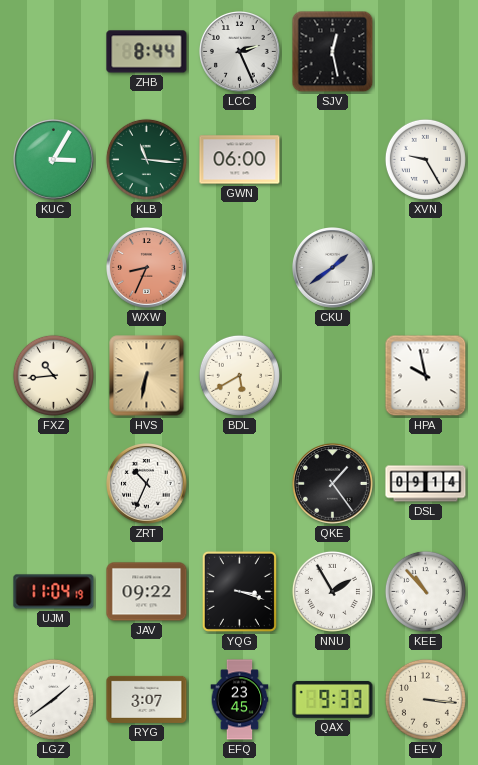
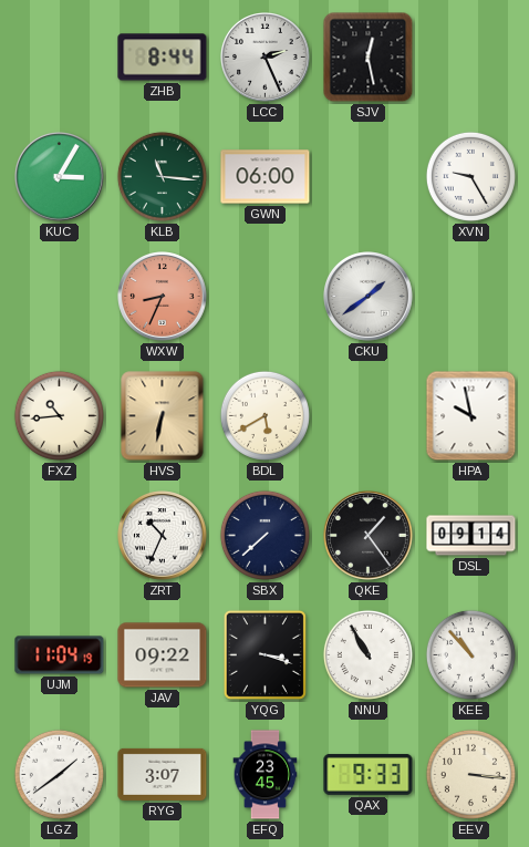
SBX: none -> 7:38
NNU: 1:55 -> 10:55
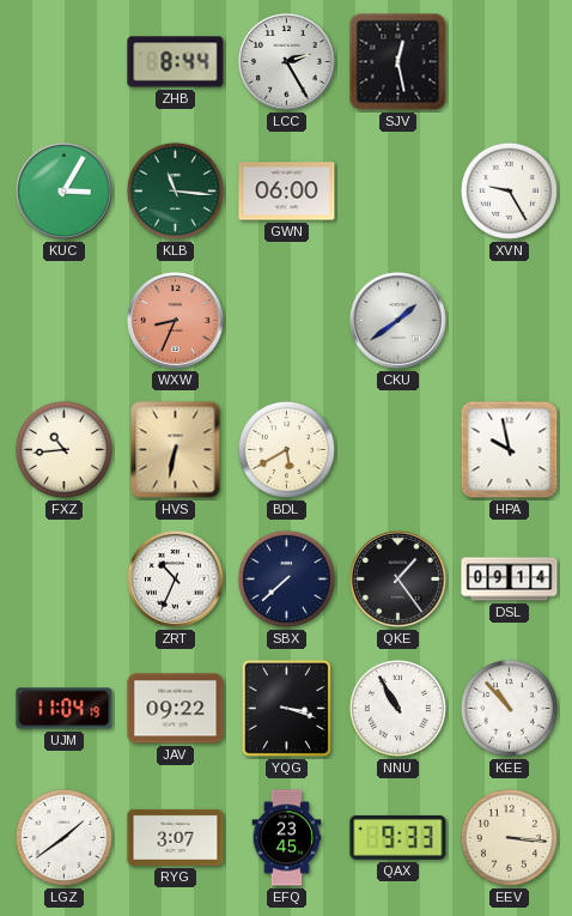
LCC: 2:26 -> 2:25
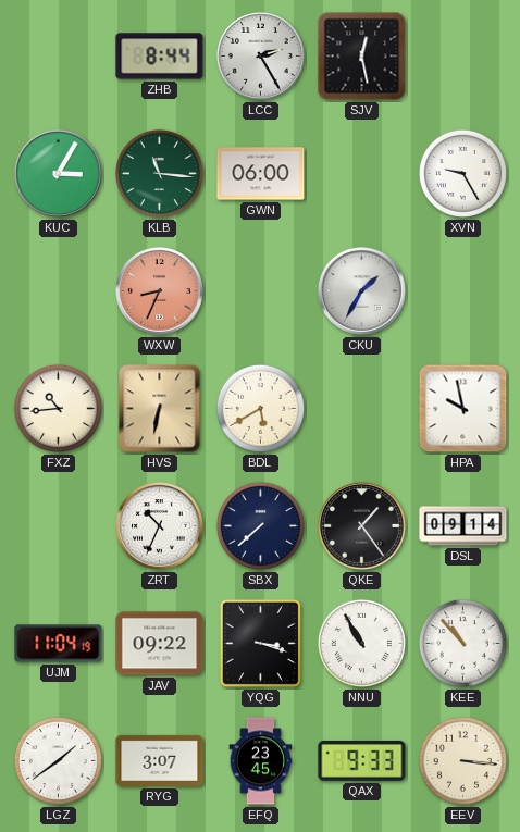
CKU: 1:39 -> 1:35
